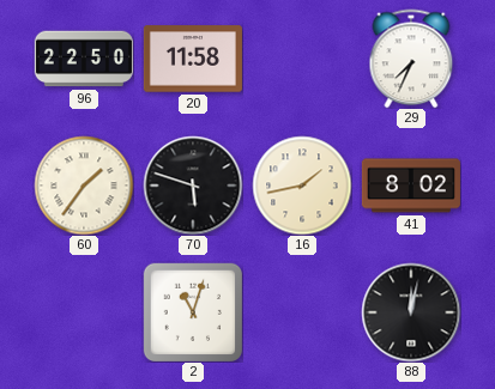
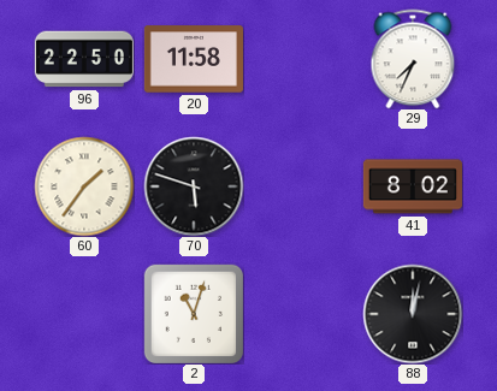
16: 1:43 -> none
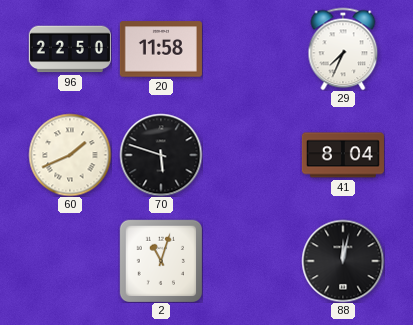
60: 1:36 -> 1:41
41: 8:02 -> 8:04
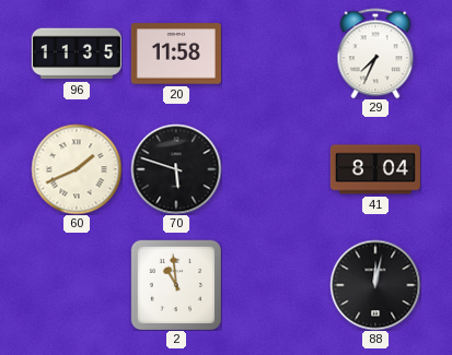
96: 22:50 -> 11:35
2: 11:03 -> 10:59
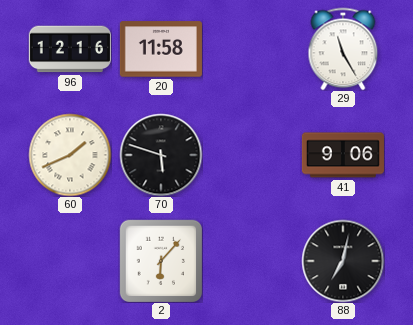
96: 11:35 -> 12:16
29: 7:34 -> 11:25
41: 8:04 -> 9:06
2: 10:59 -> 6:07
88: 12:02 -> 7:02
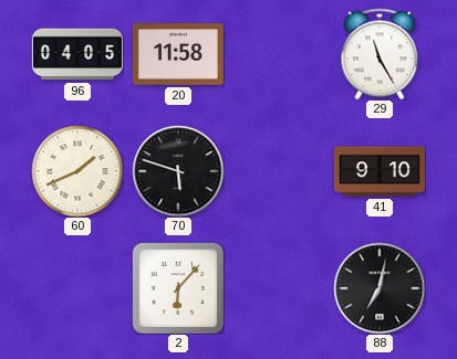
96: 12:16 -> 04:05
41: 9:06 -> 9:10
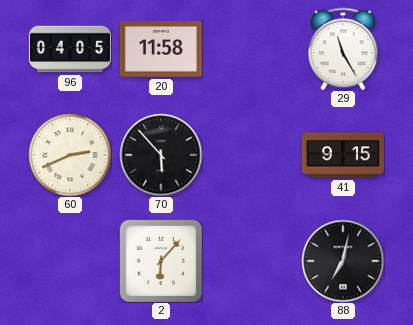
60: 1:41 -> 2:41
70: 5:48 -> 5:53
41: 9:10 -> 9:15
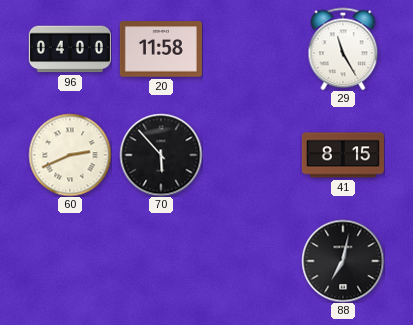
96: 04:05 -> 04:00
41: 9:15 -> 8:15
2: 6:07 -> none
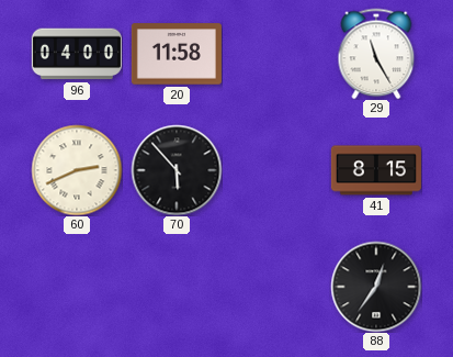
88: 7:02 -> 12:36
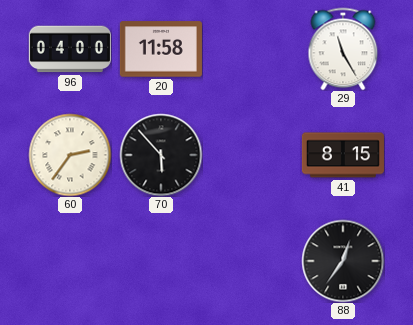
60: 2:41 -> 2:36
